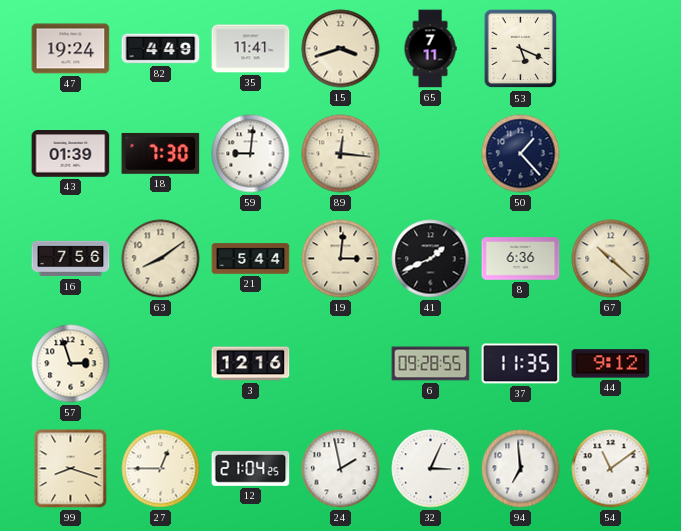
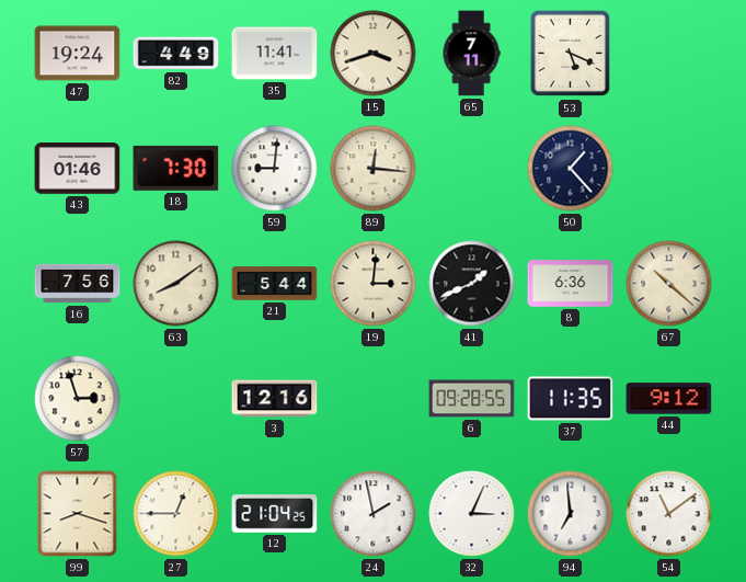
43: 01:39 -> 01:46
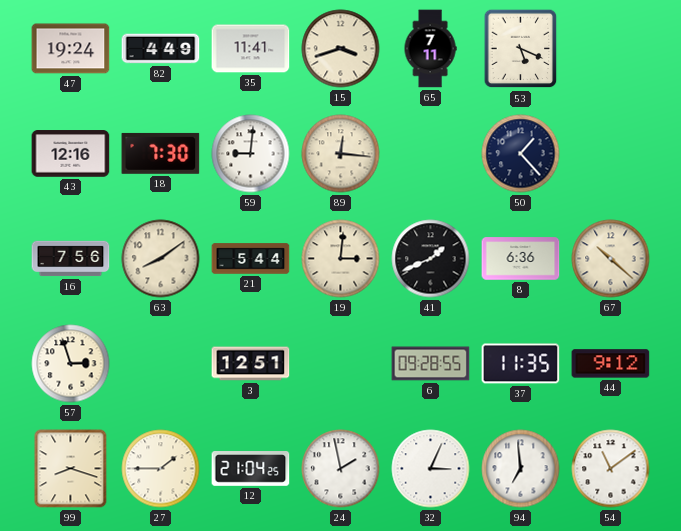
43: 01:46 -> 12:16
3: 12:16 -> 12:51
27: 12:45 -> 1:45
